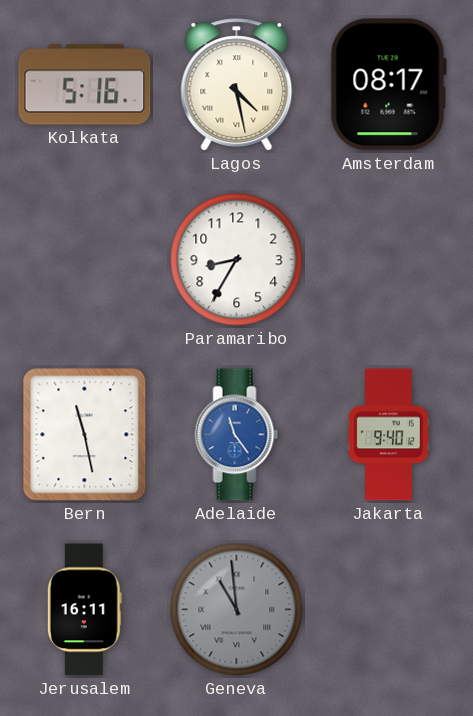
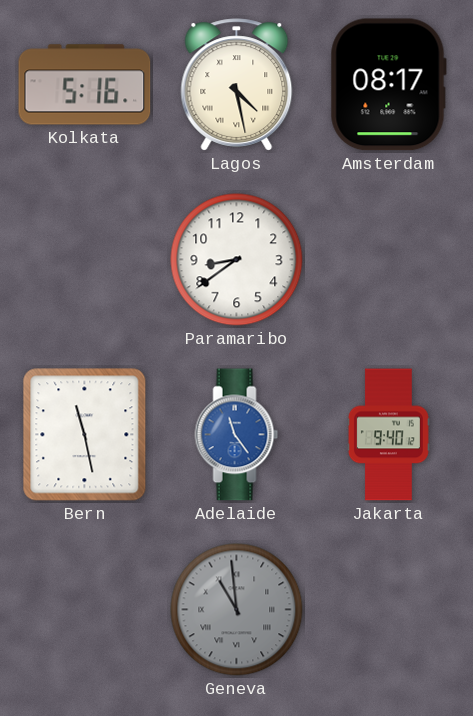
Paramaribo: 8:35 -> 8:39
Jerusalem: 16:11 -> none
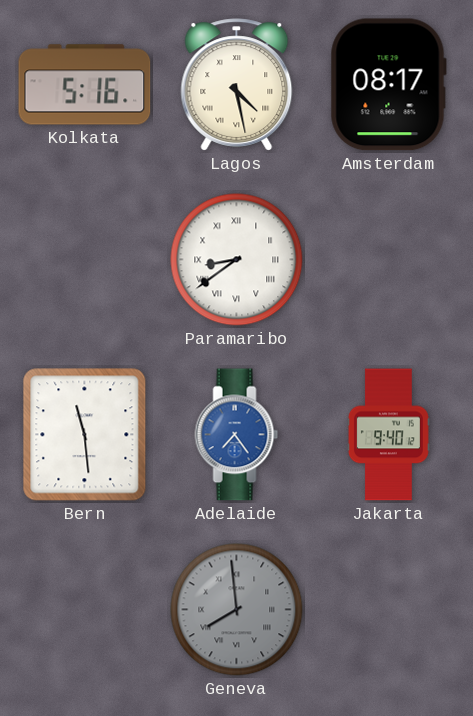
Paramaribo numerals: Arabic -> Roman
Bern: 11:28 -> 11:29
Adelaide: 11:24 -> 7:24
Geneva: 10:59 -> 7:59
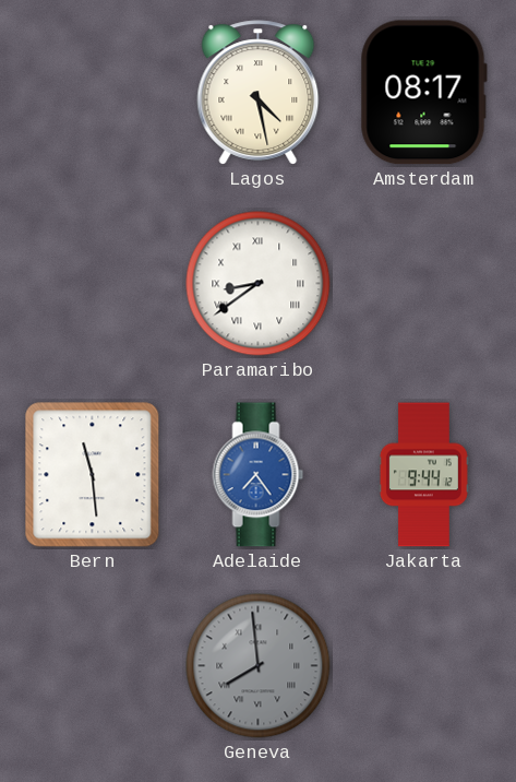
Kolkata: 5:16 -> none
Jakarta: 9:40 -> 9:44
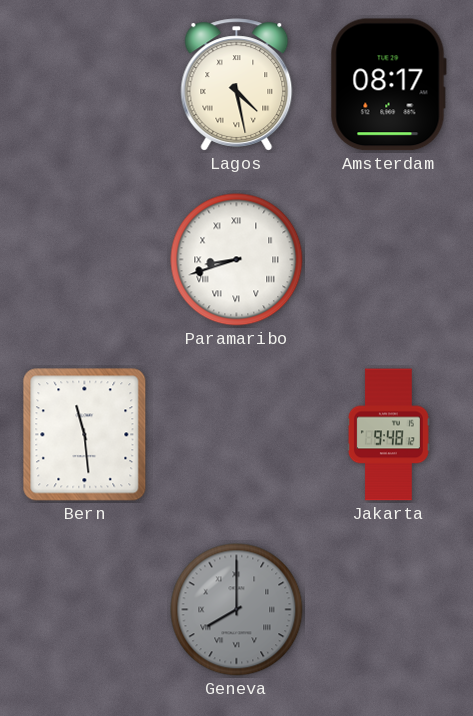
Paramaribo: 8:39 -> 8:42
Adelaide: 7:24 -> none
Jakarta: 9:44 -> 9:48
Geneva: 7:59 -> 8:00
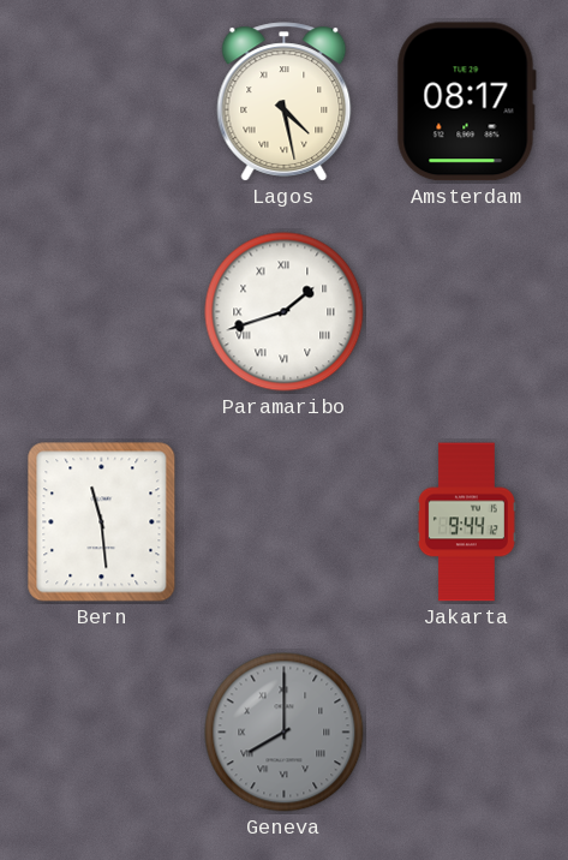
Paramaribo: 8:42 -> 1:42
Jakarta: 9:48 -> 9:44
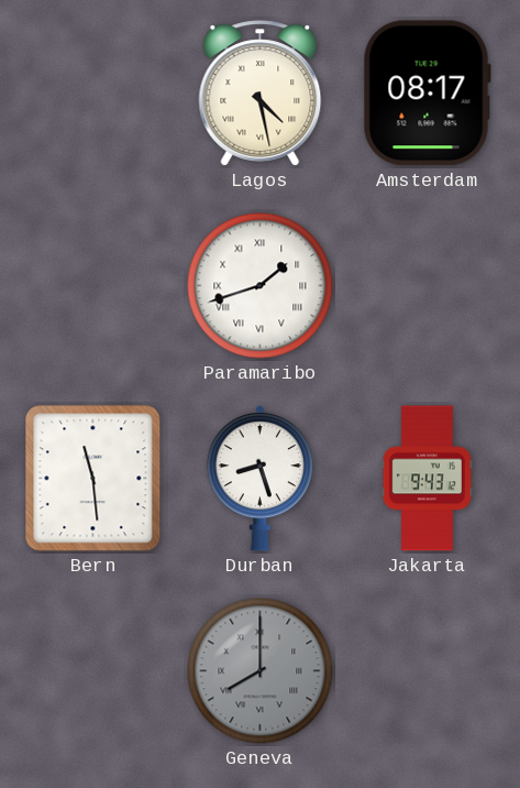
Durban: none -> 8:27
Jakarta: 9:44 -> 9:43
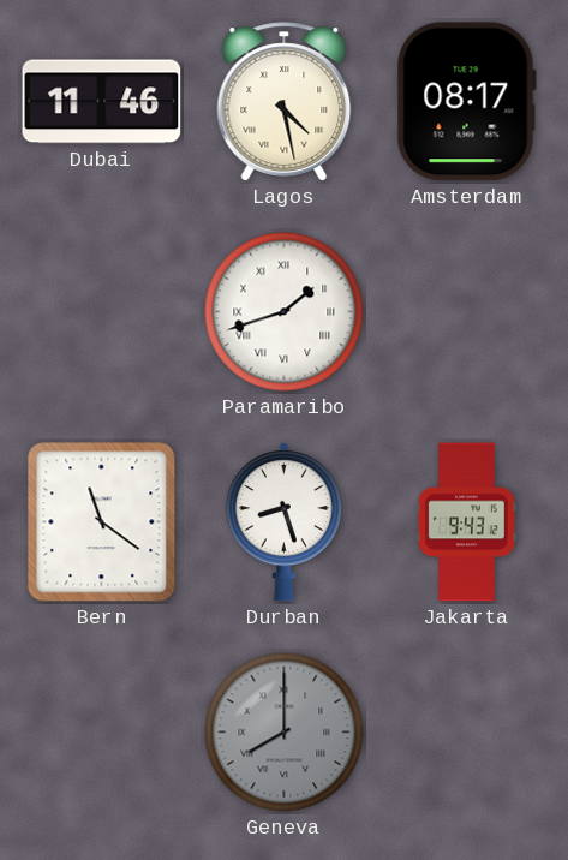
Dubai: none -> 11:46
Bern: 11:29 -> 11:21
